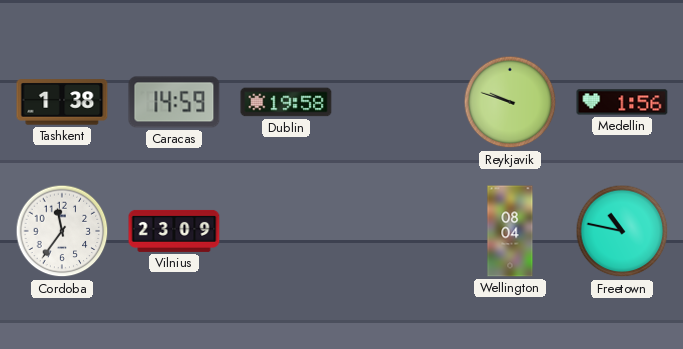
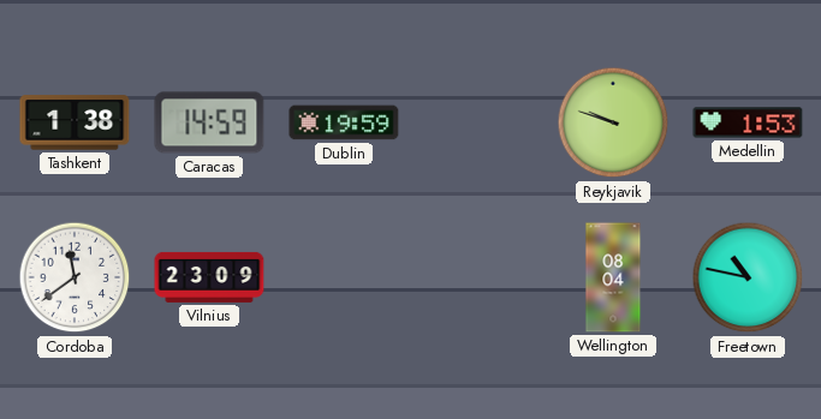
Dublin: 19:58 -> 19:59
Medellin: 1:56 -> 1:53
Cordoba: 11:36 -> 11:39
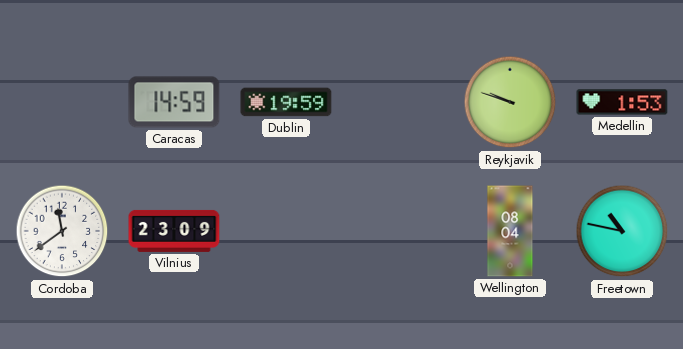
Tashkent: 1:38 -> none
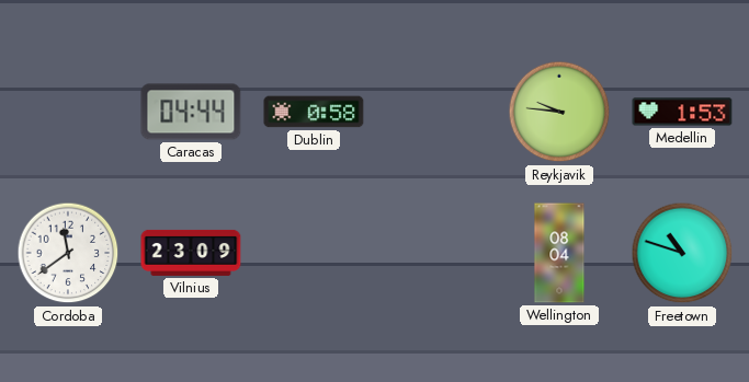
Caracas: 14:59 -> 04:44
Dublin: 19:59 -> 0:58
Reykjavik: 9:48 -> 9:46
Freetown: 10:47 -> 10:48
